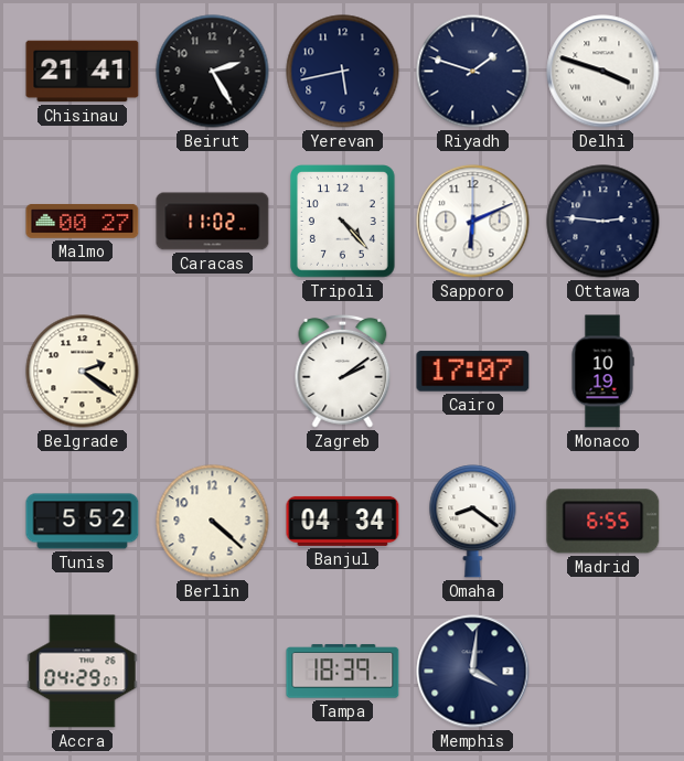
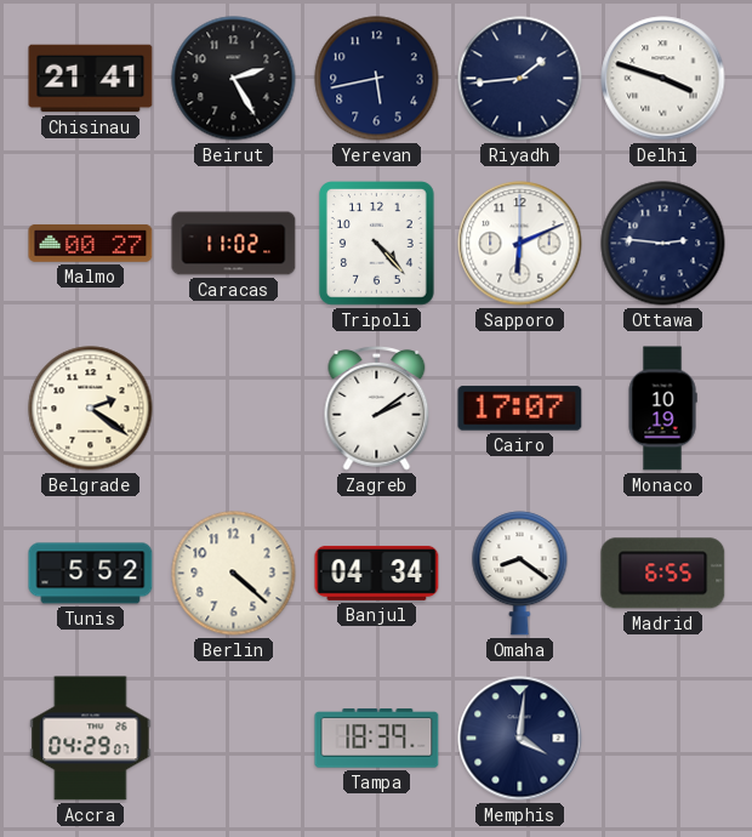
Riyadh: 1:48 -> 1:44
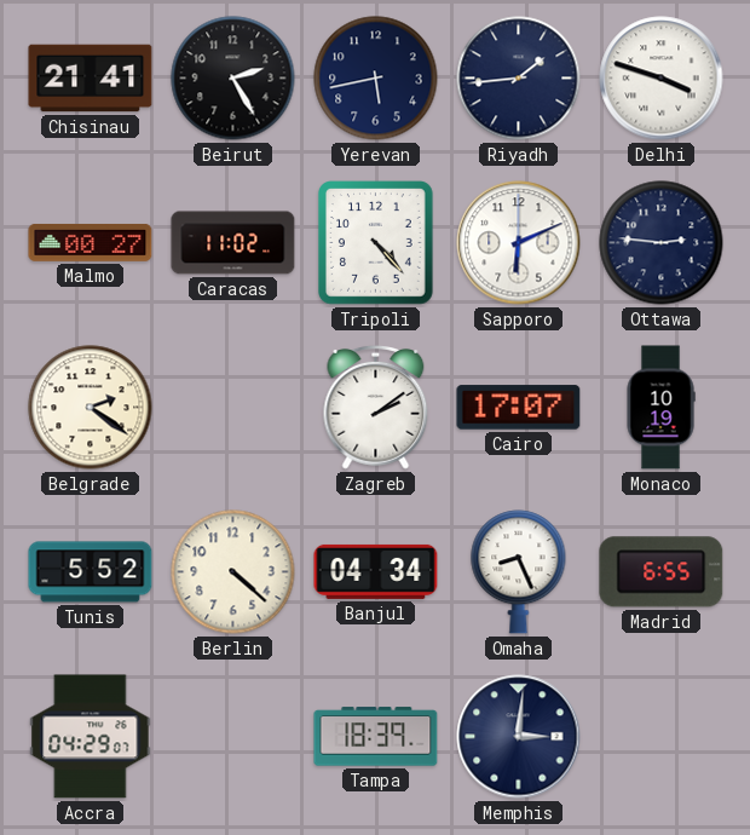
Omaha: 8:21 -> 8:26
Memphis: 4:01 -> 3:01
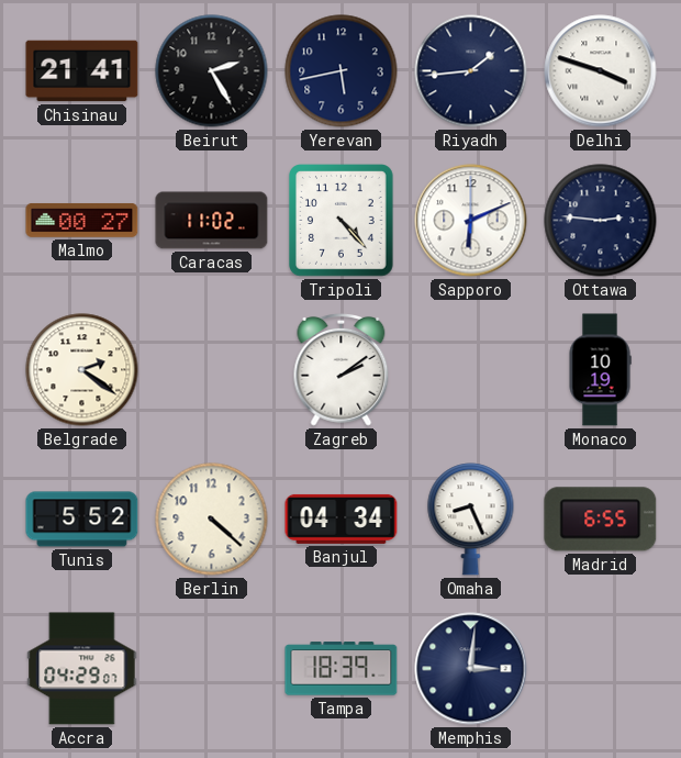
Cairo: 17:07 -> none
